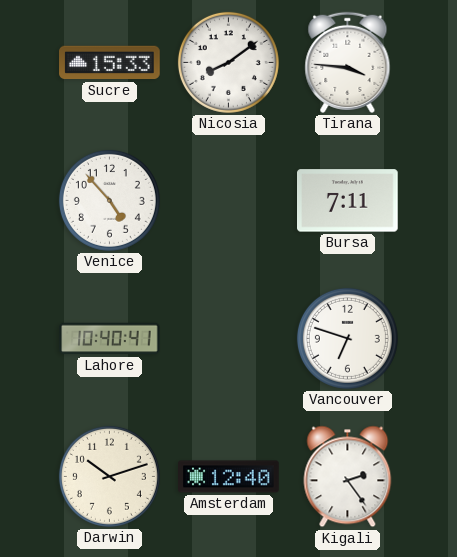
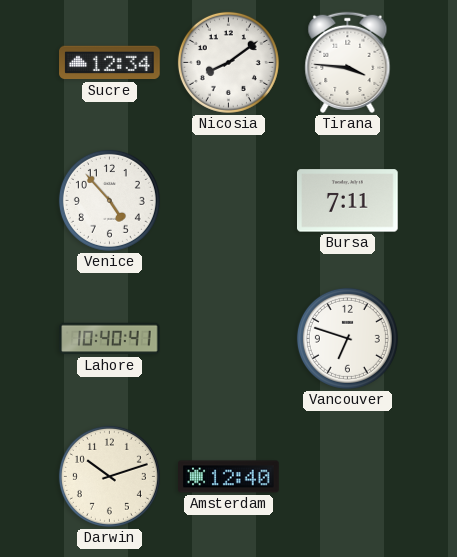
Sucre: 15:33 -> 12:34
Kigali: 2:24 -> none
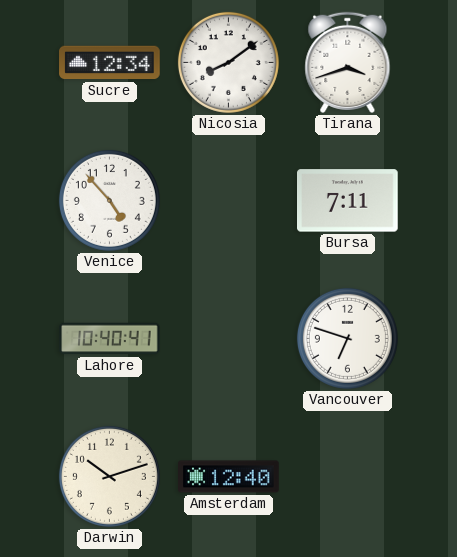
Tirana: 3:46 -> 3:42
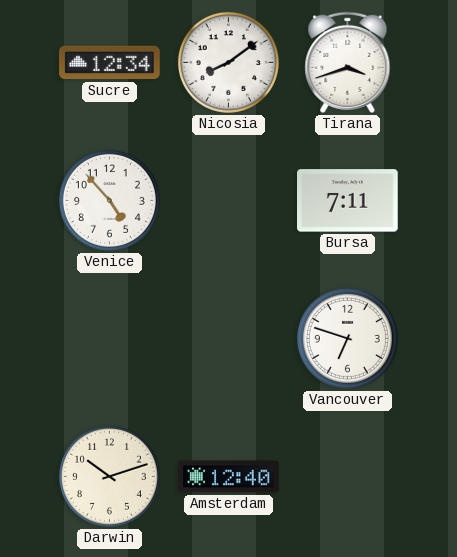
Lahore: 10:40 -> none
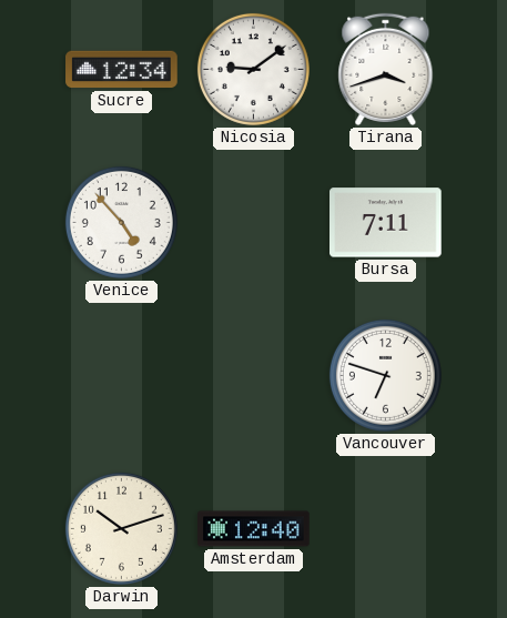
Nicosia: 8:09 -> 9:09
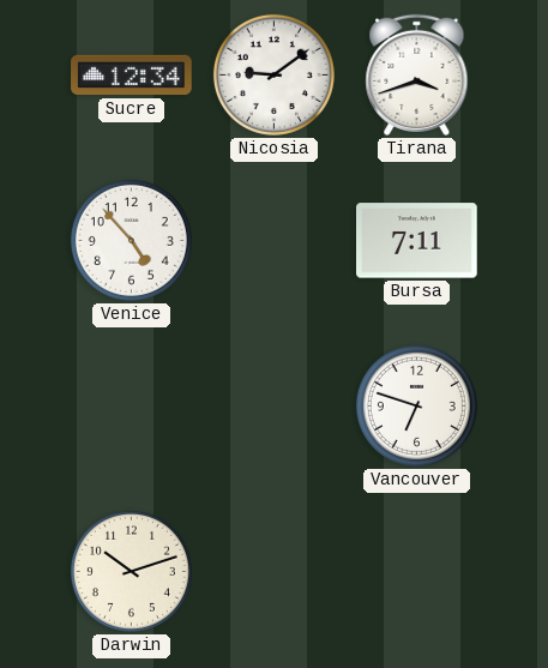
Amsterdam: 12:40 -> none
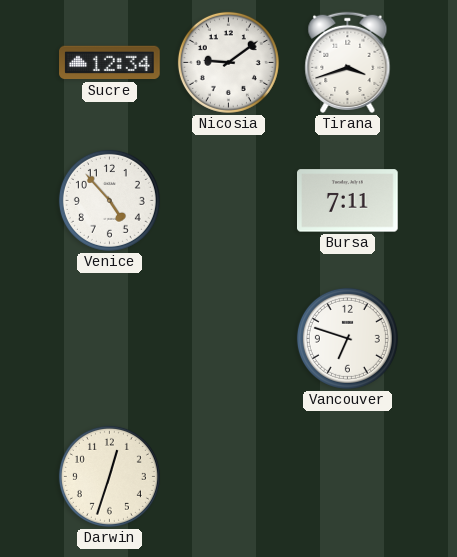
Darwin: 10:12 -> 12:33
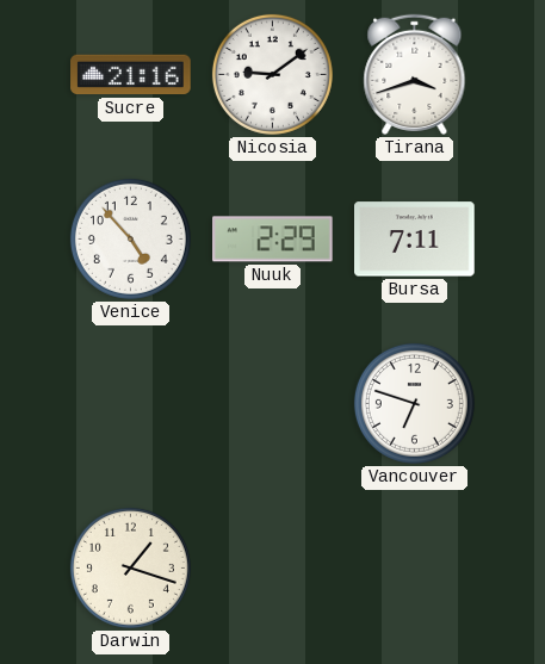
Sucre: 12:34 -> 21:16
Nuuk: none -> 2:29
Darwin: 12:33 -> 1:18
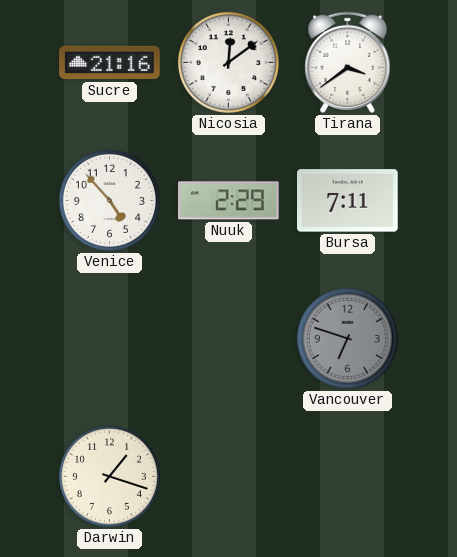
Nicosia: 9:09 -> 12:09
Tirana: 3:42 -> 3:39
Vancouver dial: white -> grey
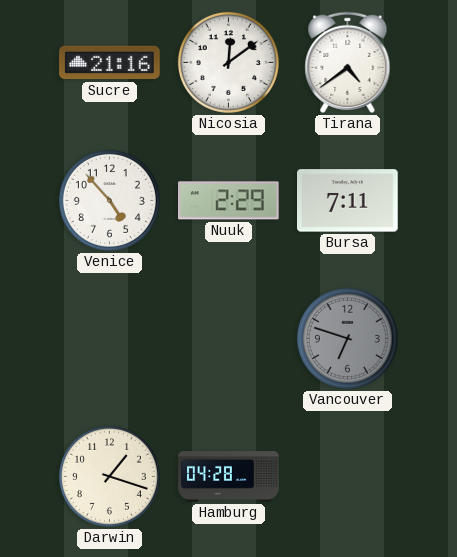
Tirana: 3:39 -> 4:39
Hamburg: none -> 04:28
